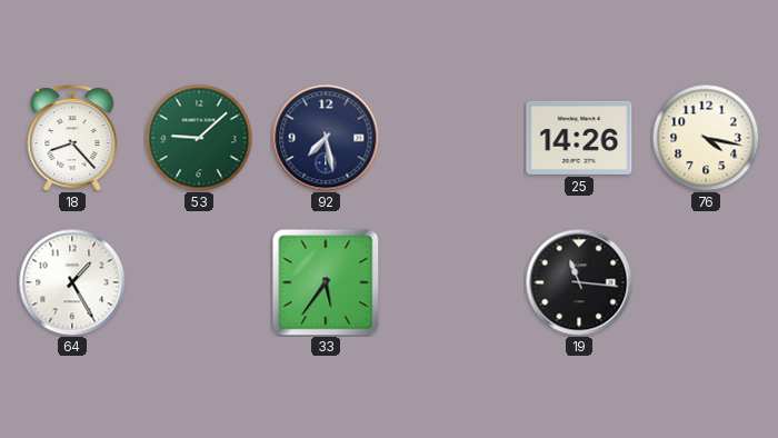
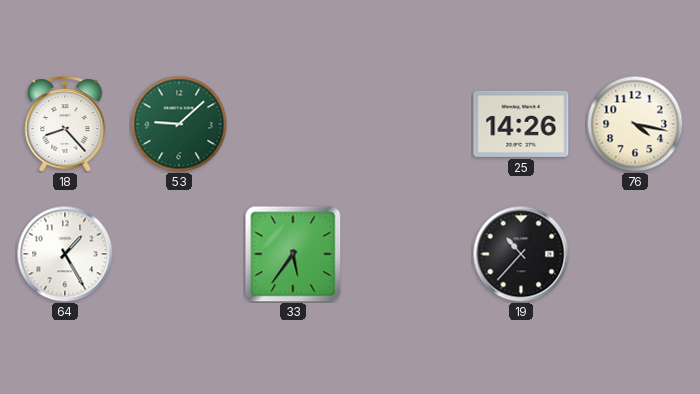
92: 7:28 -> none
19: 11:16 -> 10:37
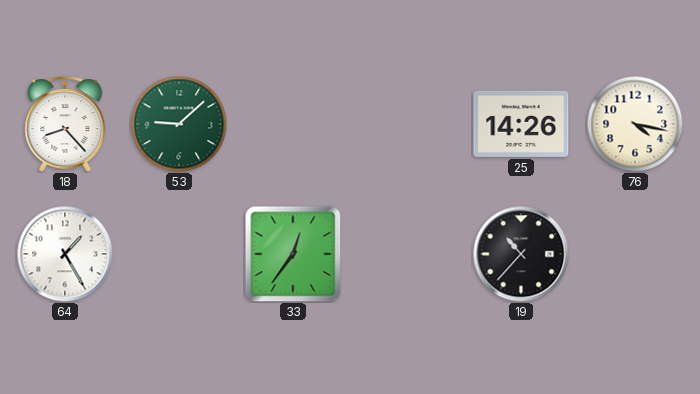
33: 5:36 -> 12:36
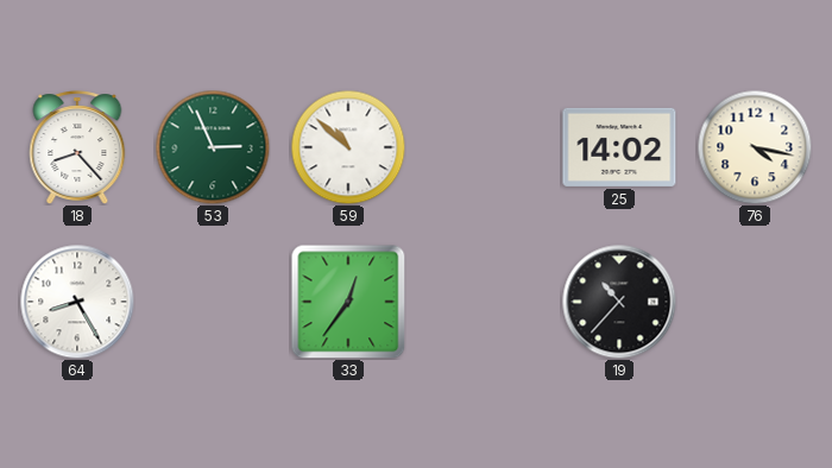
53: 9:08 -> 2:56
59: none -> 10:52
25: 14:26 -> 14:02
64: 1:25 -> 8:25
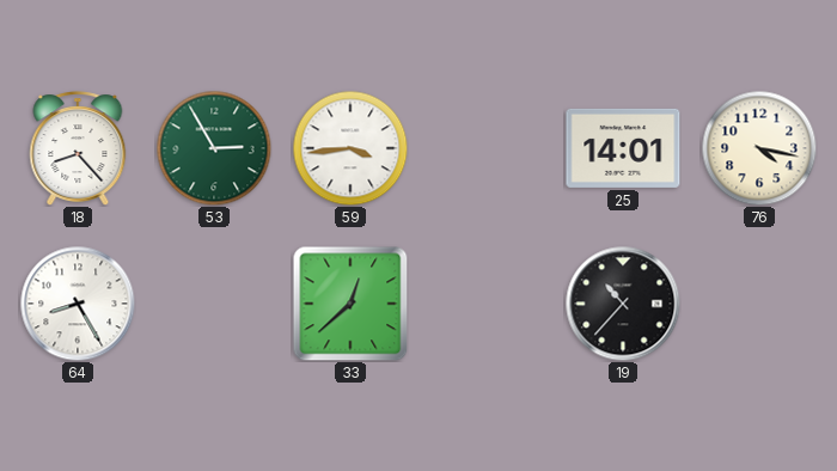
53: 2:56 -> 2:55
59: 10:52 -> 3:44
25: 14:02 -> 14:01
33: 12:36 -> 12:38
